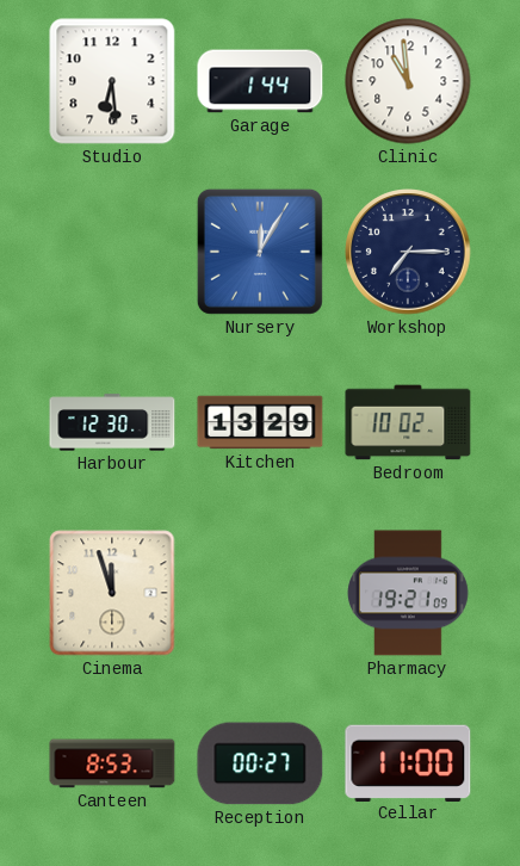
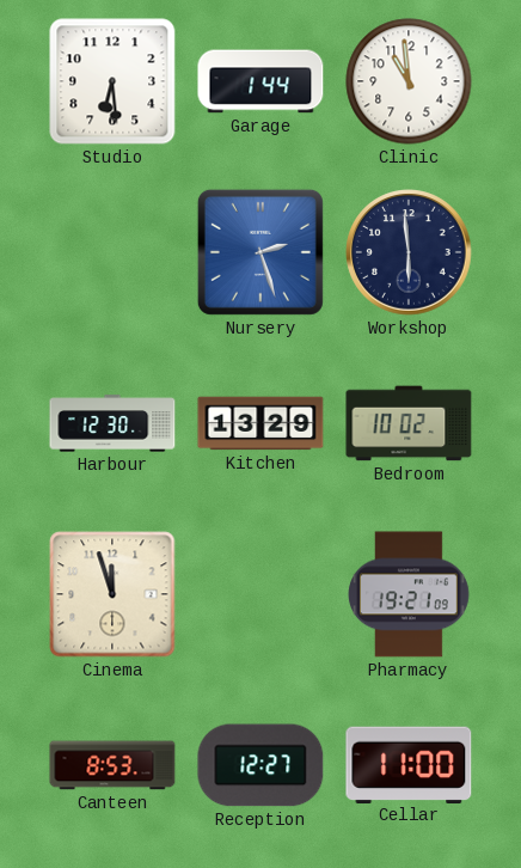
Nursery: 12:05 -> 2:27
Workshop: 7:15 -> 5:59
Reception: 00:27 -> 12:27
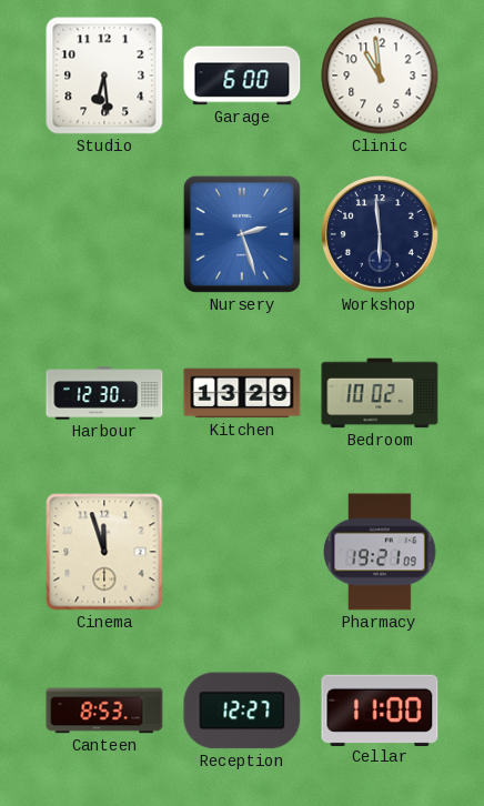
Garage: 1:44 -> 6:00
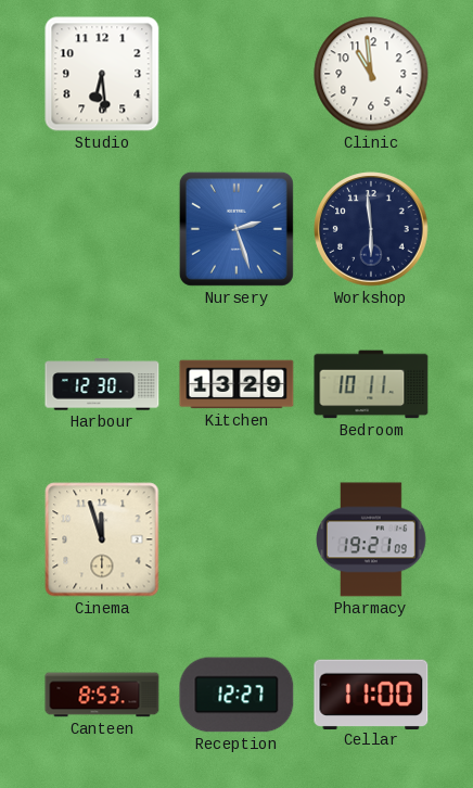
Garage: 6:00 -> none
Bedroom: 10:02 -> 10:11
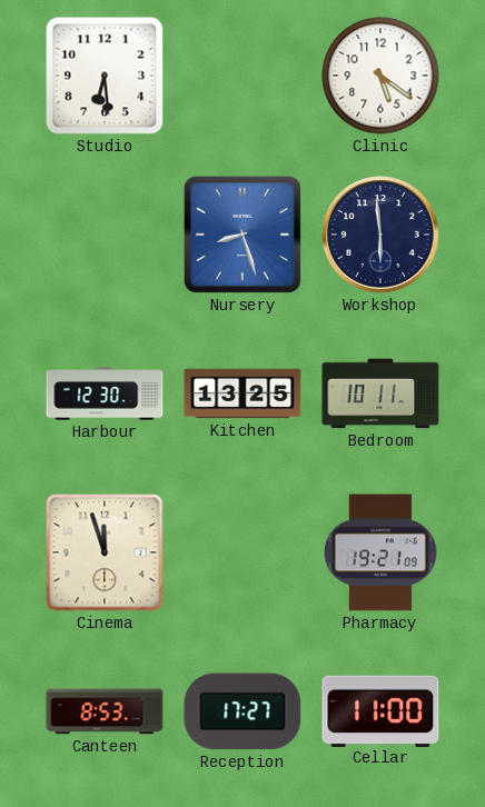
Clinic: 10:59 -> 5:21
Nursery: 2:27 -> 8:27
Kitchen: 13:29 -> 13:25
Reception: 12:27 -> 17:27
